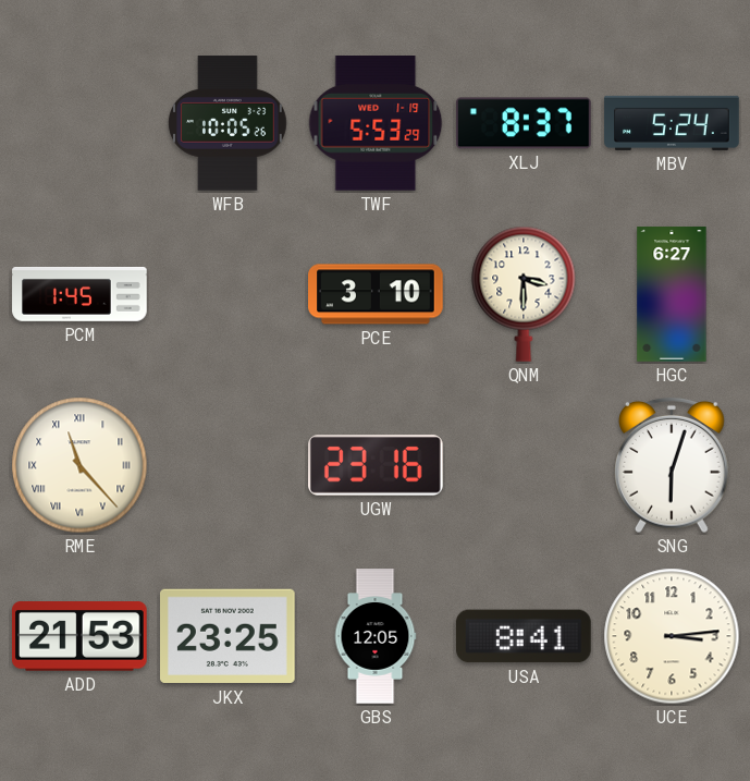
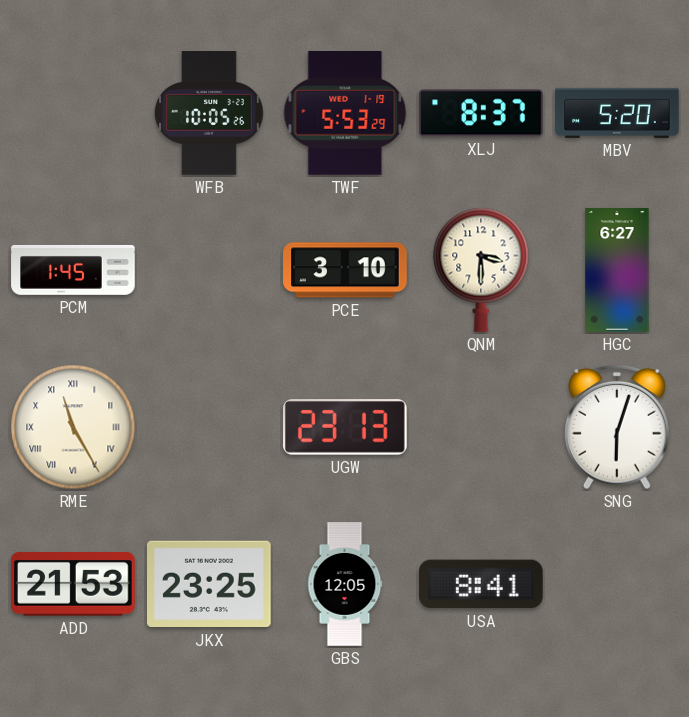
MBV: 5:24 -> 5:20
RME: 11:23 -> 11:25
UGW: 23:16 -> 23:13
UCE: 3:14 -> none
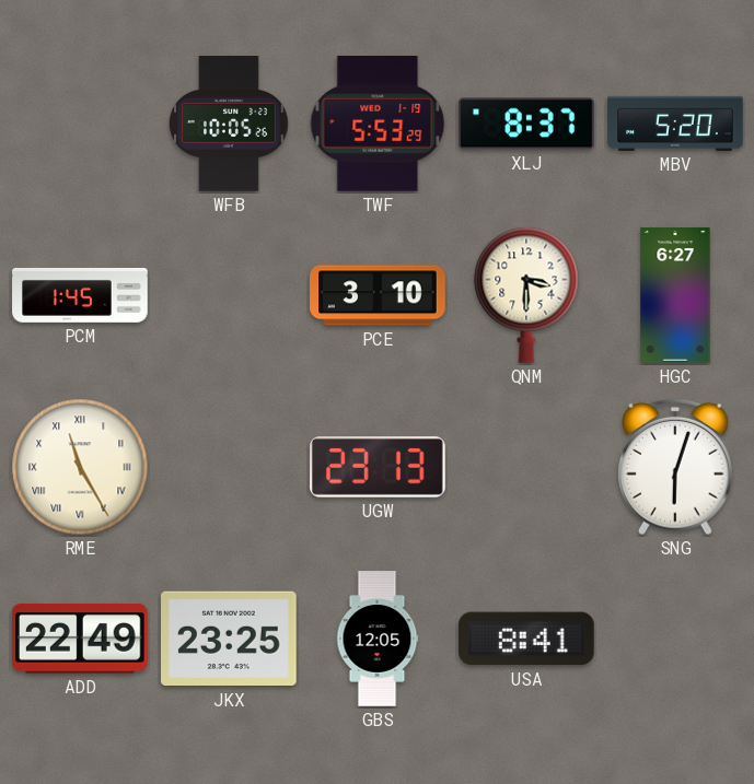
ADD: 21:53 -> 22:49
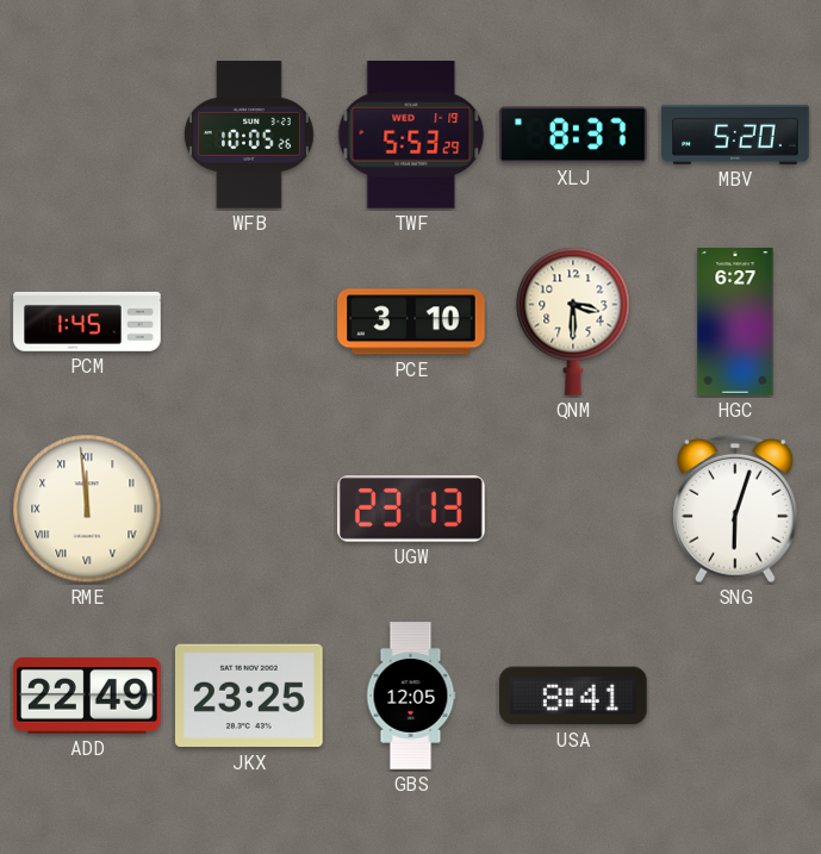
RME: 11:25 -> 11:59
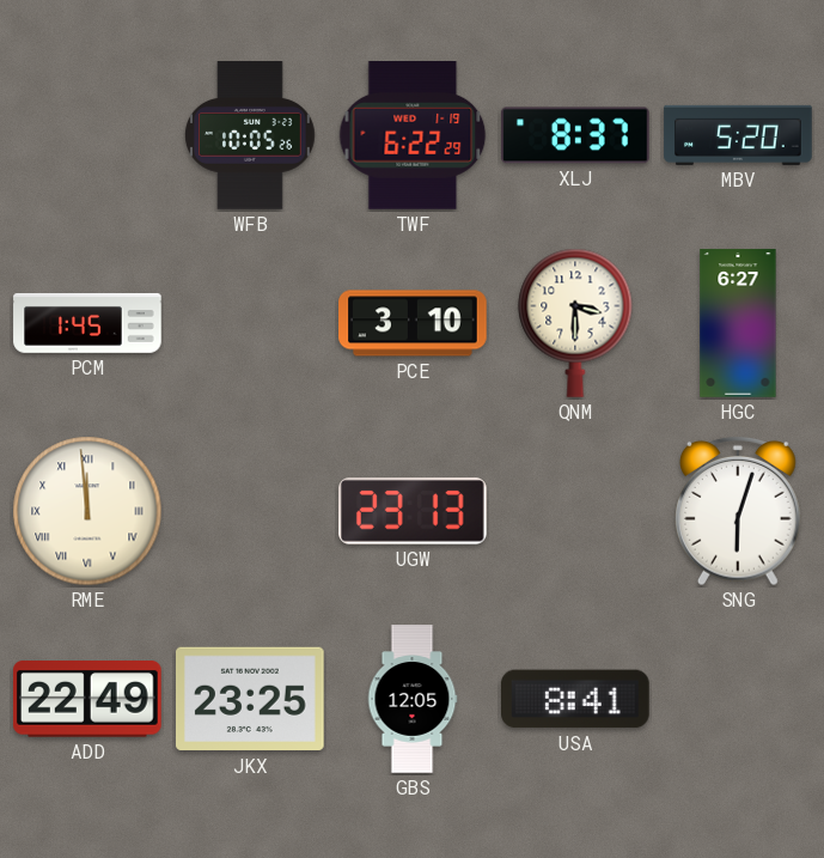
TWF: 5:53 -> 6:22
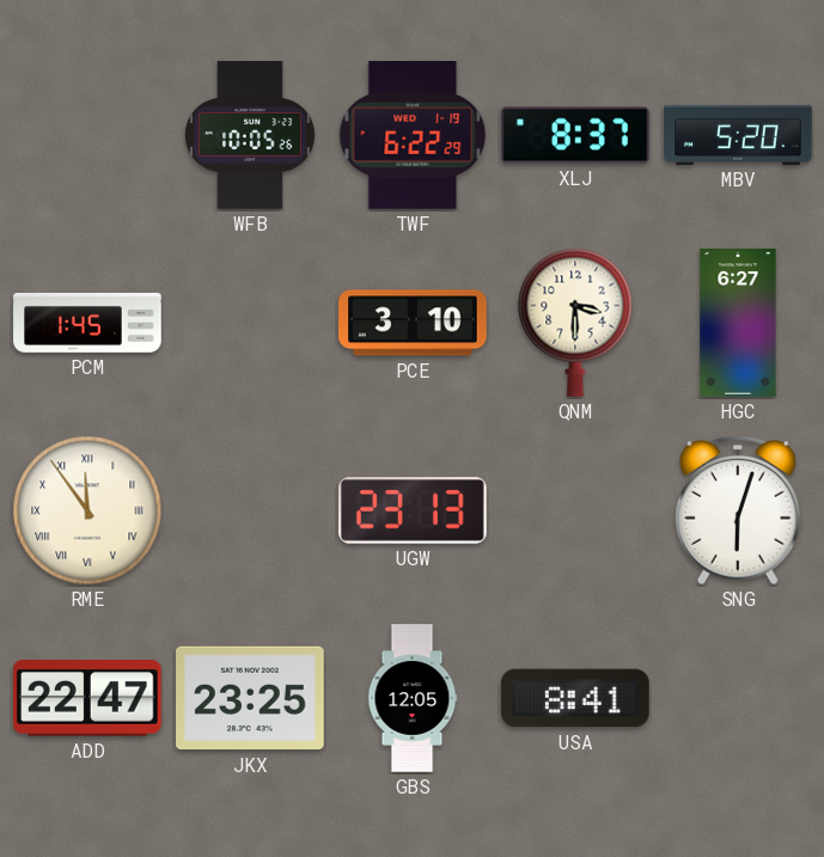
RME: 11:59 -> 11:54
ADD: 22:49 -> 22:47
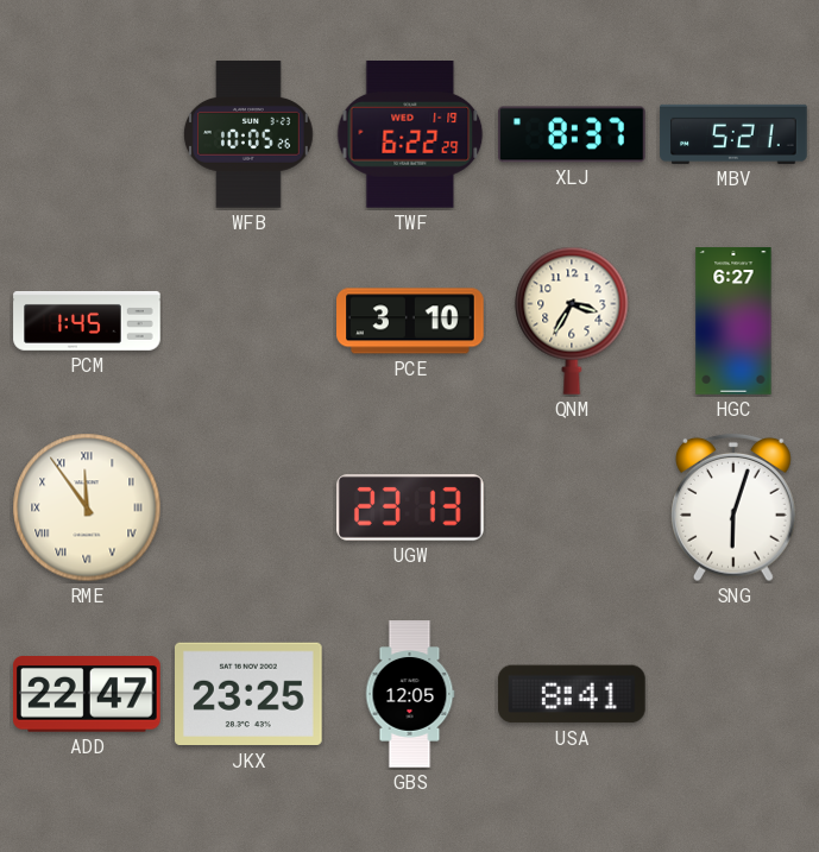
MBV: 5:20 -> 5:21
QNM: 3:30 -> 3:35
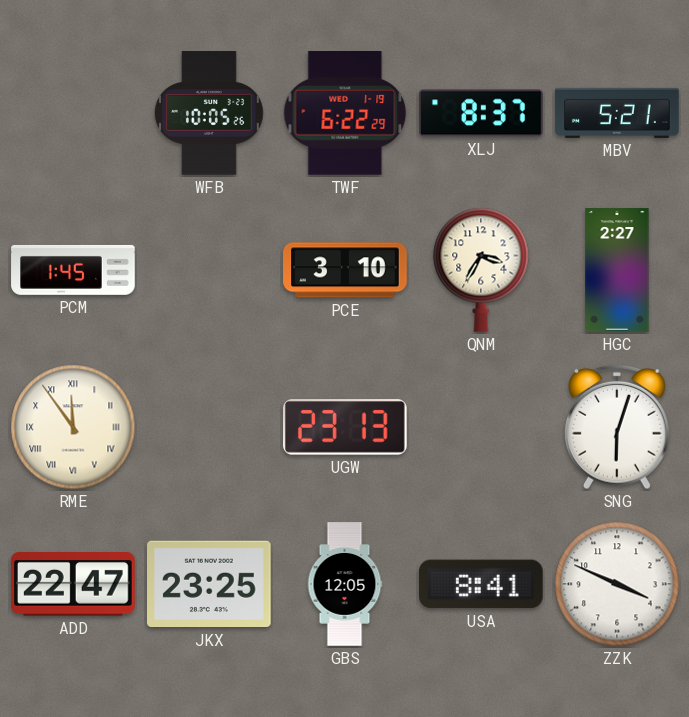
HGC: 6:27 -> 2:27
ZZK: none -> 3:49
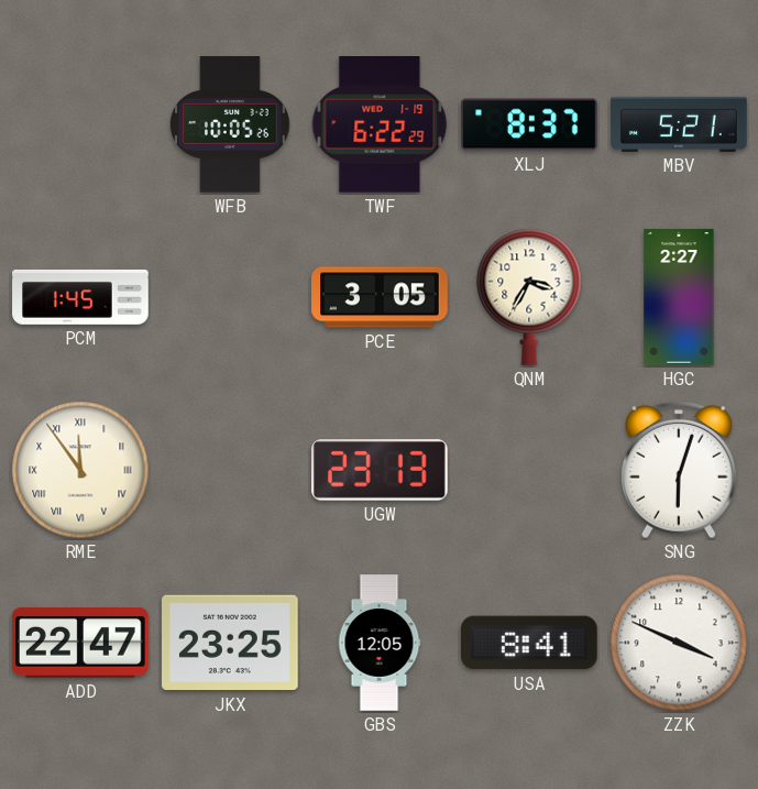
PCE: 3:10 -> 3:05
